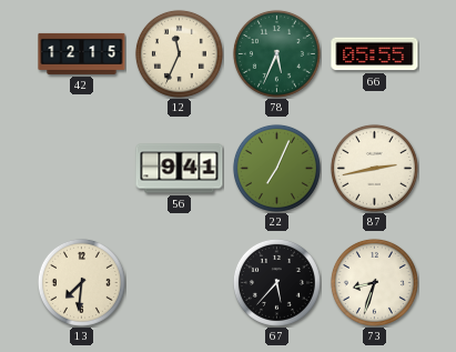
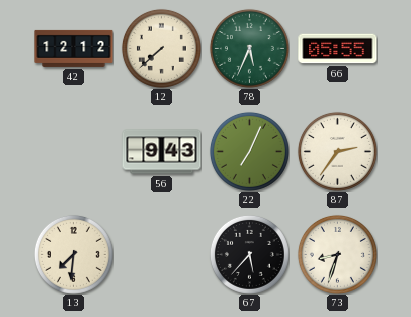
42: 12:15 -> 12:12
12: 11:34 -> 7:38
56: 9:41 -> 9:43
87: 2:43 -> 2:36
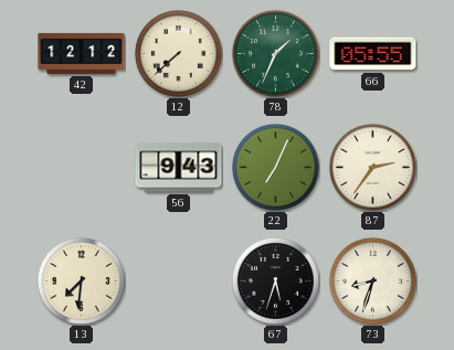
78: 5:34 -> 1:34
67: 5:37 -> 5:33
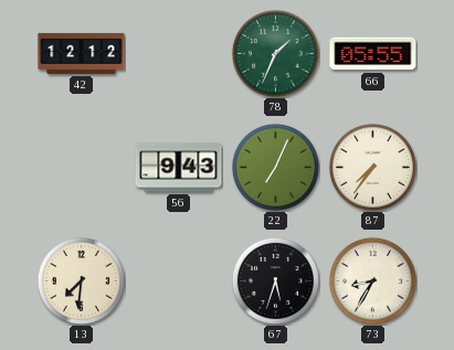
12: 7:38 -> none
87: 2:36 -> 7:36
73: 8:33 -> 8:35
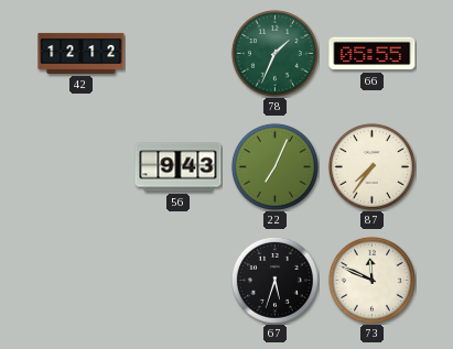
13: 7:31 -> none
73: 8:35 -> 11:49
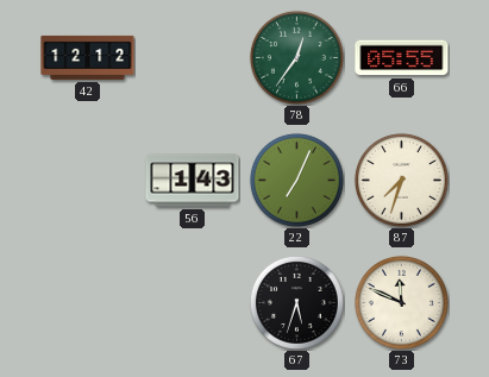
78: 1:34 -> 12:36
56: 9:43 -> 1:43
87: 7:36 -> 7:33
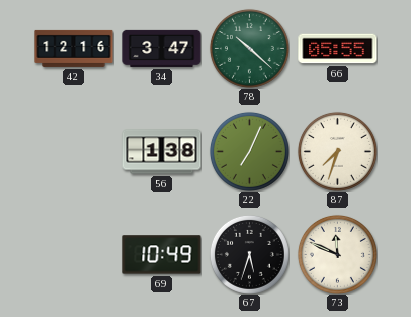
42: 12:12 -> 12:16
34: none -> 3:47
78: 12:36 -> 10:22
56: 1:43 -> 1:38
69: none -> 10:49
